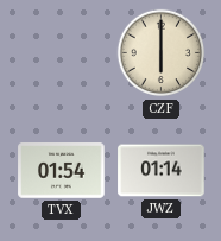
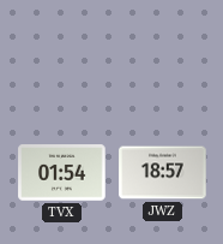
CZF: 6:00 -> none
JWZ: 01:14 -> 18:57
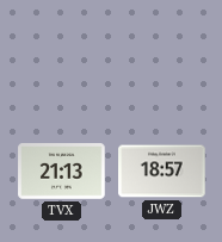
TVX: 01:54 -> 21:13
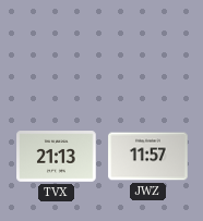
JWZ: 18:57 -> 11:57
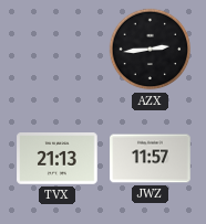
AZX: none -> 2:44
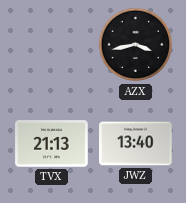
AZX: 2:44 -> 3:43
JWZ: 11:57 -> 13:40
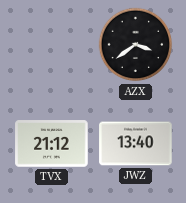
AZX: 3:43 -> 3:39
TVX: 21:13 -> 21:12
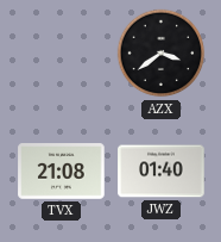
TVX: 21:12 -> 21:08
JWZ: 13:40 -> 01:40
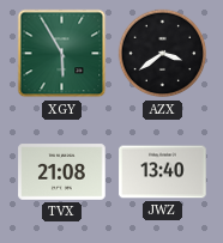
XGY: none -> 5:55
JWZ: 01:40 -> 13:40
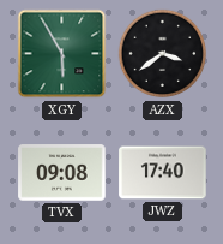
TVX: 21:08 -> 09:08
JWZ: 13:40 -> 17:40
